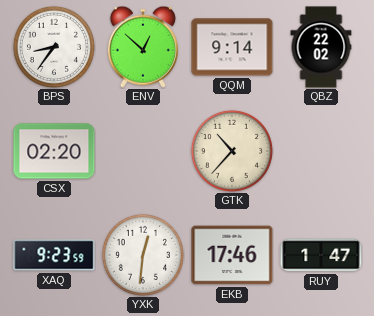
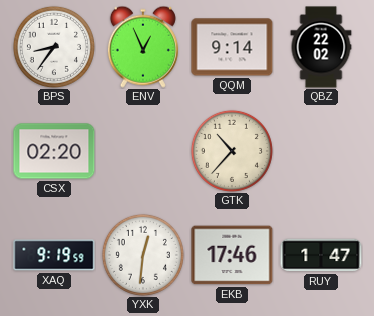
ENV: 12:52 -> 12:56
XAQ: 9:23 -> 9:19
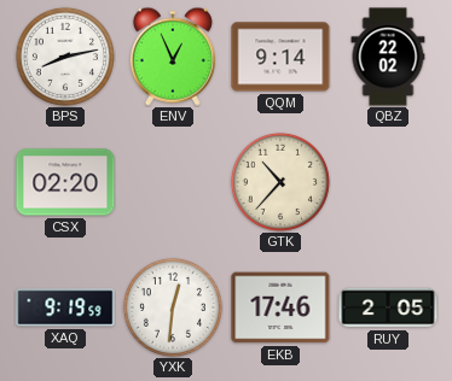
BPS: 8:36 -> 8:13
RUY: 1:47 -> 2:05
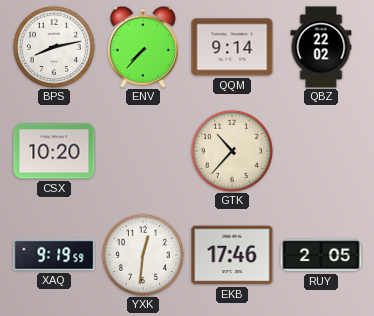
ENV: 12:56 -> 7:37
CSX: 02:20 -> 10:20
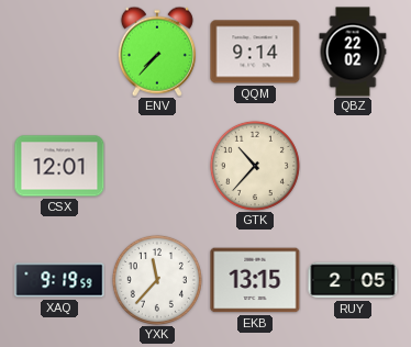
BPS: 8:13 -> none
CSX: 10:20 -> 12:01
YXK: 12:31 -> 11:37
EKB: 17:46 -> 13:15
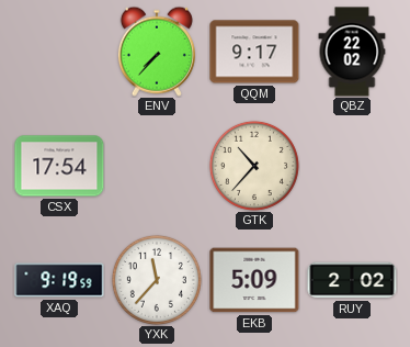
QQM: 9:14 -> 9:17
CSX: 12:01 -> 17:54
EKB: 13:15 -> 5:09
RUY: 2:05 -> 2:02
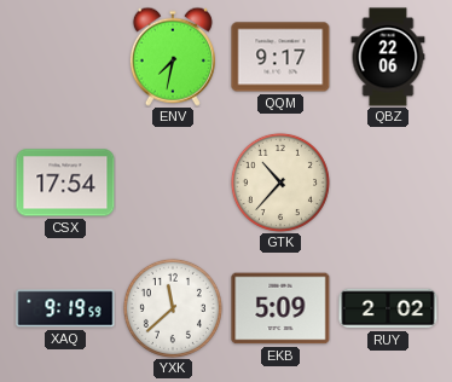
ENV: 7:37 -> 7:32
QBZ: 22:02 -> 22:06
YXK: 11:37 -> 11:38
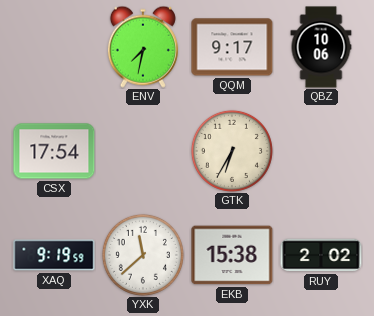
QBZ: 22:06 -> 10:06
GTK: 10:37 -> 6:35
EKB: 5:09 -> 15:38
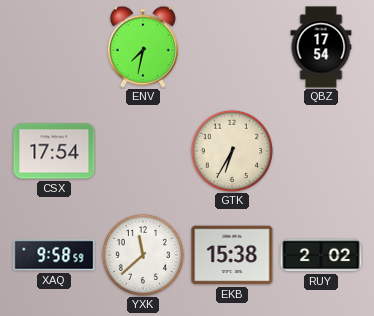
QQM: 9:17 -> none
QBZ: 10:06 -> 17:54
XAQ: 9:19 -> 9:58
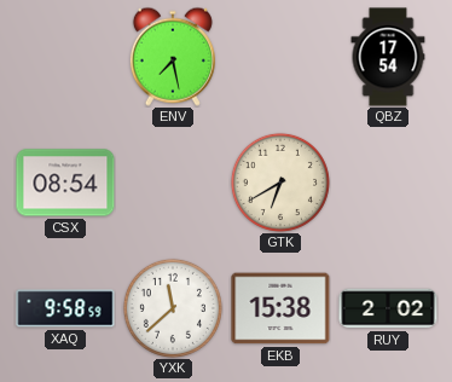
ENV: 7:32 -> 7:28
CSX: 17:54 -> 08:54
GTK: 6:35 -> 6:40
